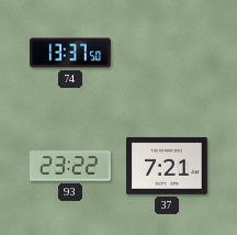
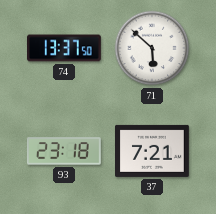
71: none -> 5:52
93: 23:22 -> 23:18
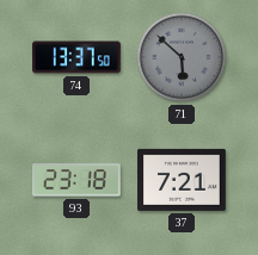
71 dial: white -> grey
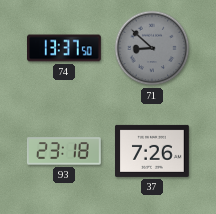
71: 5:52 -> 8:52
37: 7:21 -> 7:26
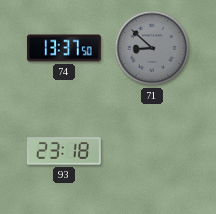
37: 7:26 -> none
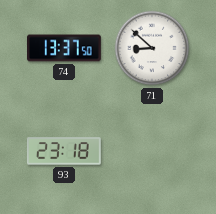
71 dial: grey -> white
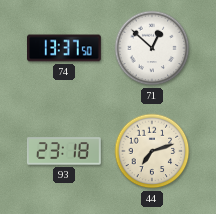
71: 8:52 -> 12:52
44: none -> 7:12
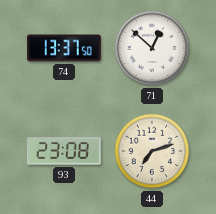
93: 23:18 -> 23:08
